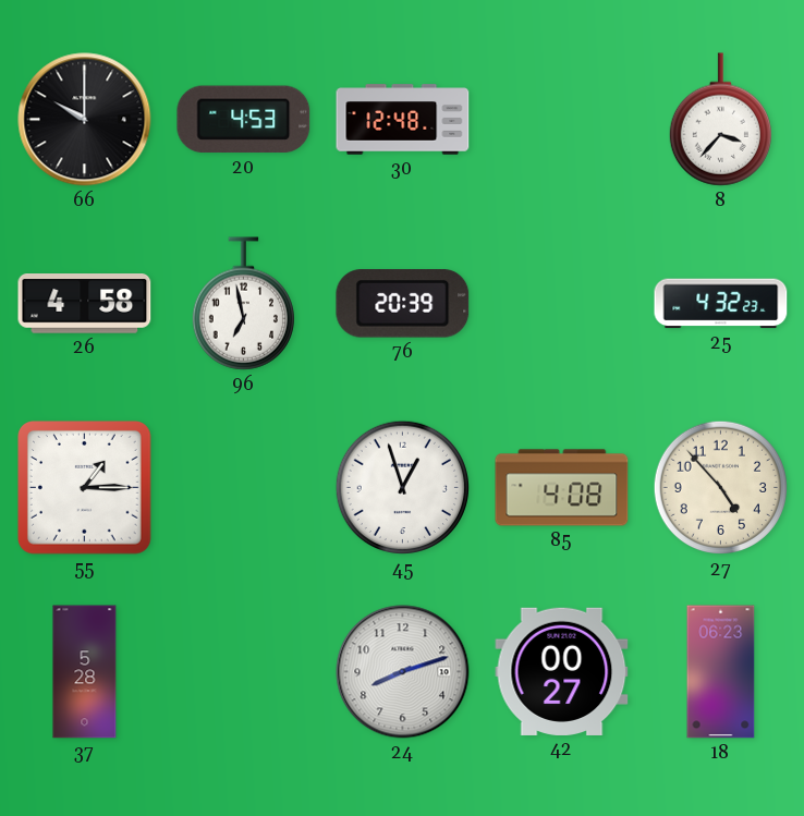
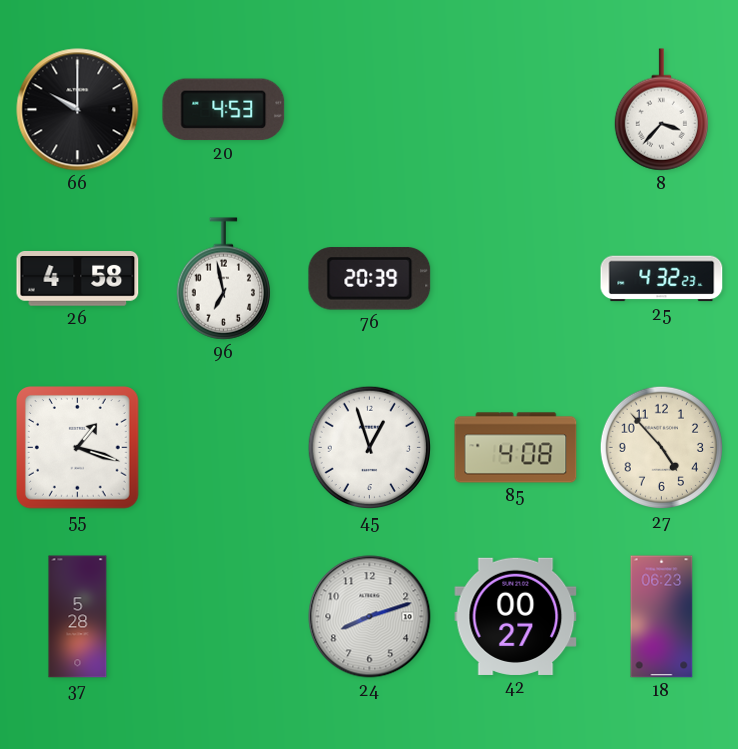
30: 12:48 -> none
55: 1:15 -> 1:18
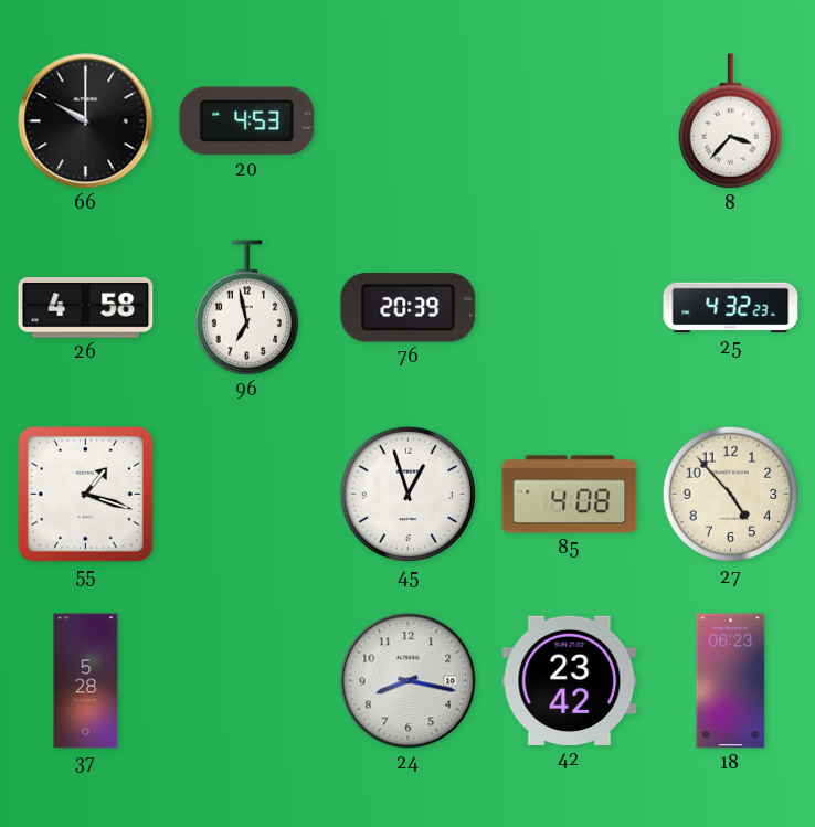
24: 8:12 -> 8:17
42: 00:27 -> 23:42
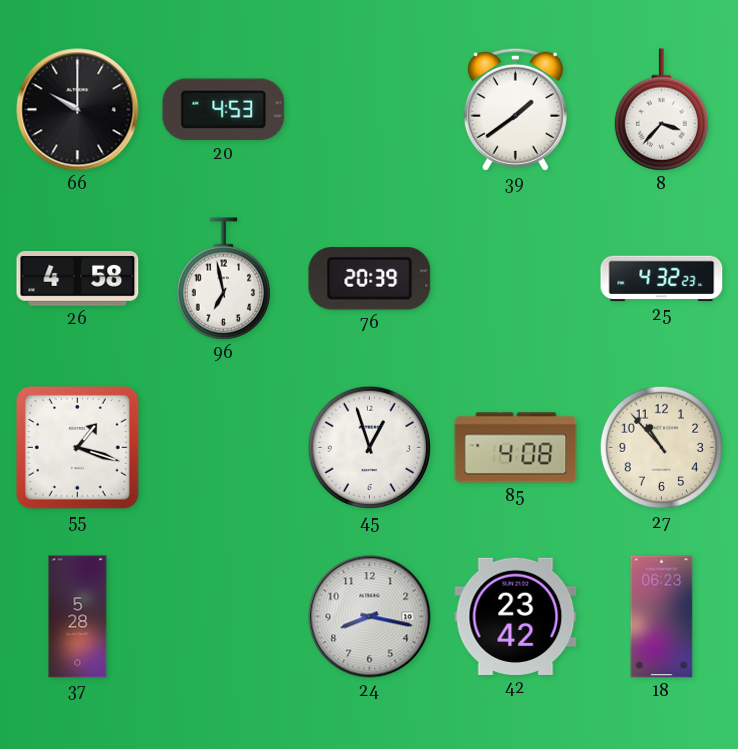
39: none -> 1:39
27: 4:53 -> 10:53
